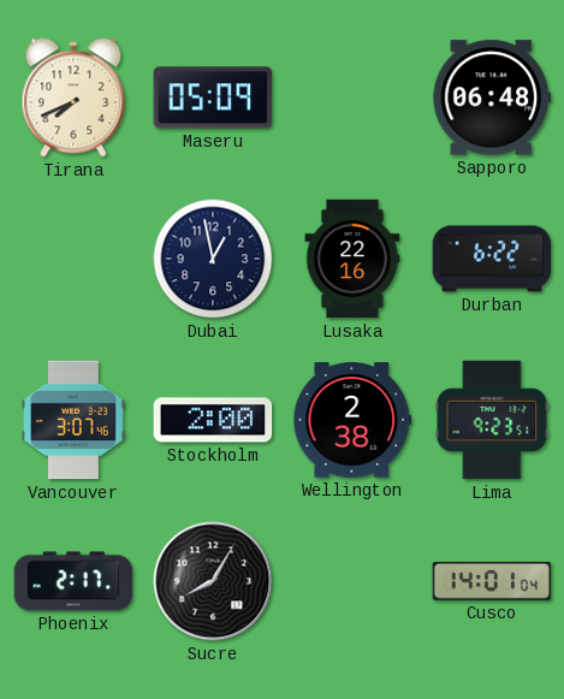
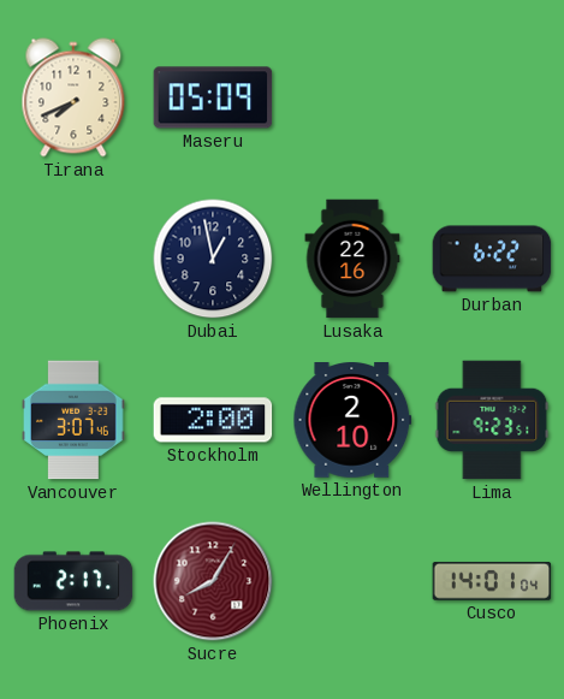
Sapporo: 06:48 -> none
Wellington: 2:38 -> 2:10
Sucre dial: black -> burgundy
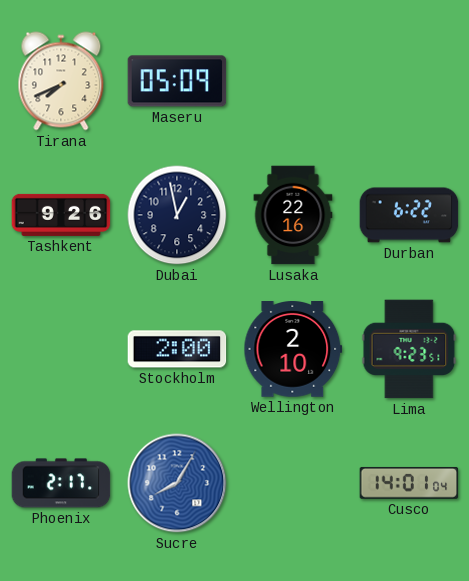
Tashkent: none -> 9:26
Vancouver: 3:07 -> none
Sucre dial: burgundy -> blue
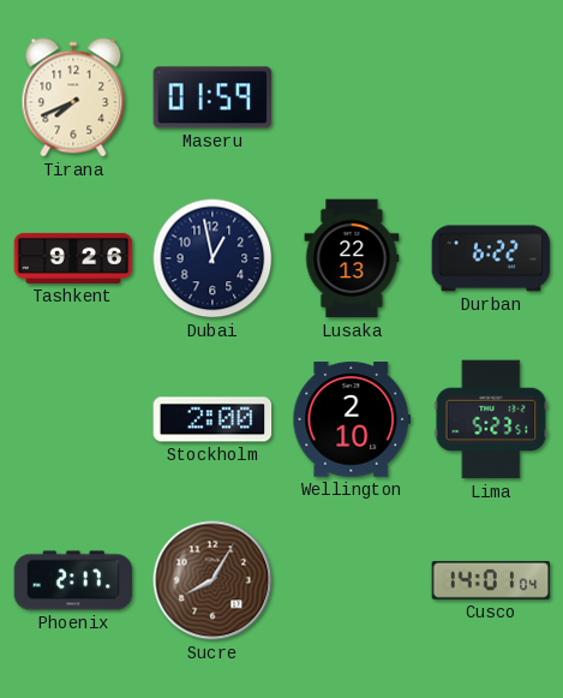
Maseru: 05:09 -> 01:59
Lusaka: 22:16 -> 22:13
Lima: 9:23 -> 5:23
Sucre dial: blue -> brown
